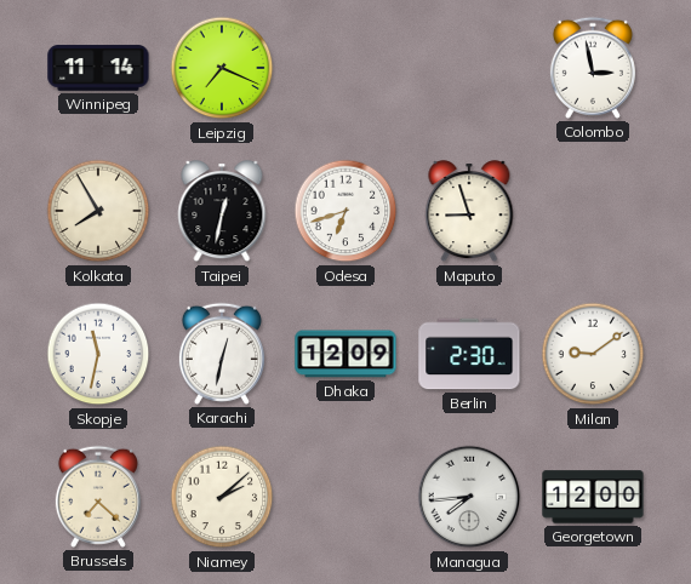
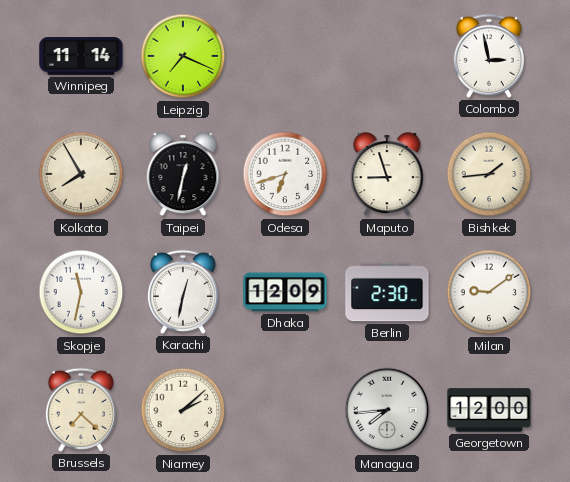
Bishkek: none -> 1:44
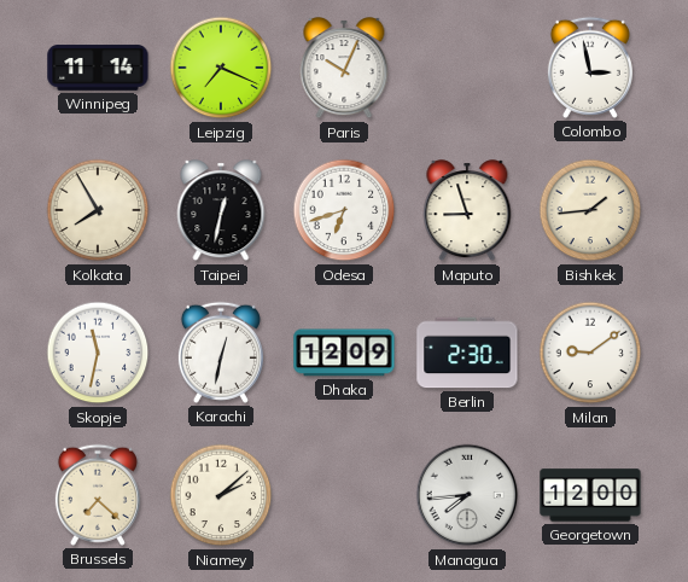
Paris: none -> 10:04
